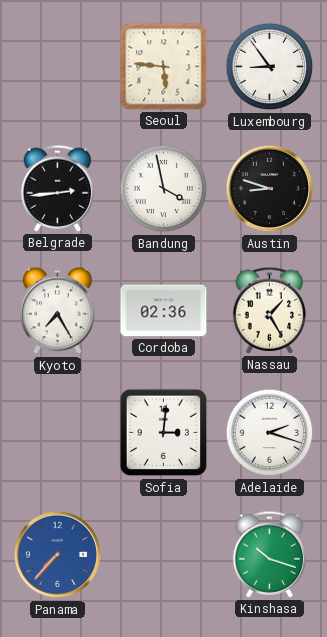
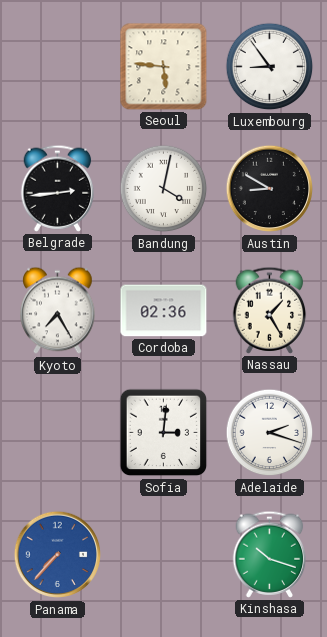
Bandung: 3:58 -> 4:02
Austin: 8:48 -> 8:50
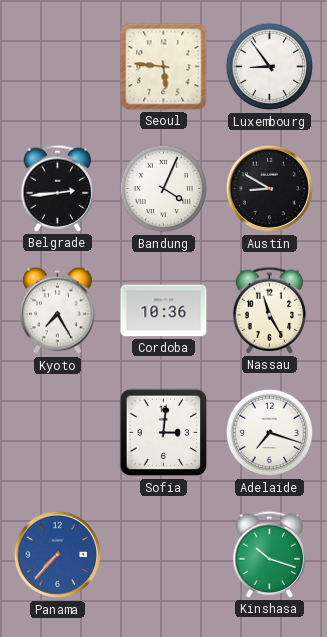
Bandung: 4:02 -> 4:04
Cordoba: 02:36 -> 10:36
Nassau: 1:25 -> 11:25
Adelaide: 2:18 -> 7:18
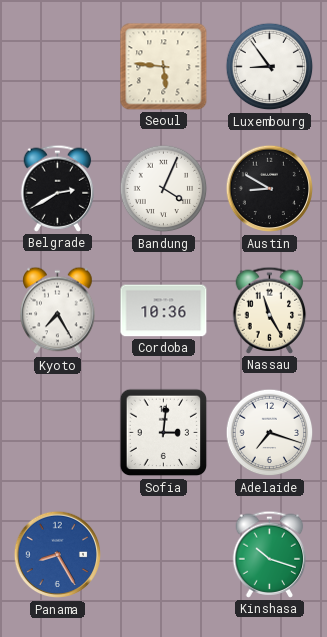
Belgrade: 2:44 -> 2:40
Panama: 7:37 -> 8:25
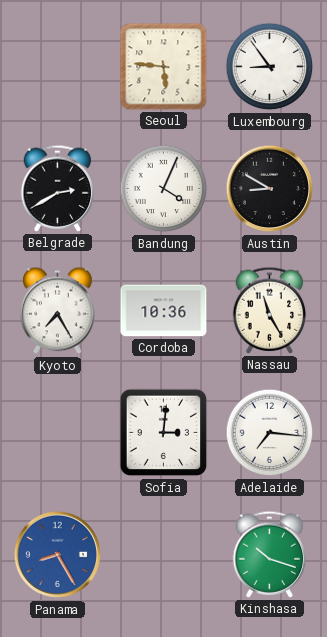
Adelaide: 7:18 -> 7:16
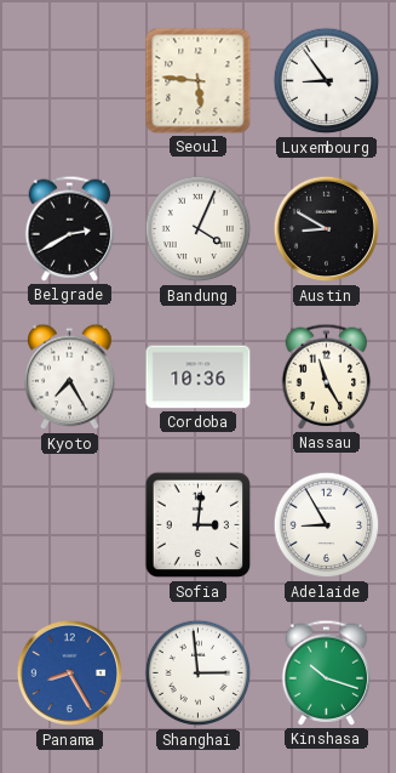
Adelaide: 7:16 -> 8:55
Shanghai: none -> 2:59
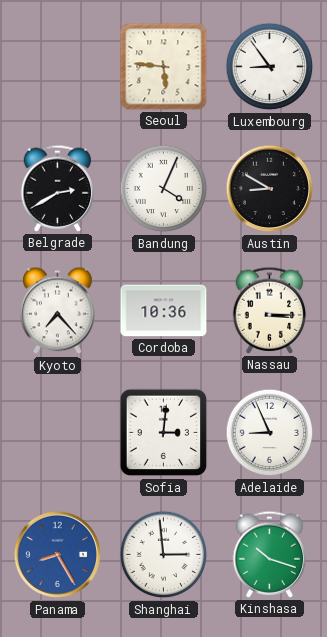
Kyoto: 7:25 -> 7:23
Nassau: 11:25 -> 3:15
Adelaide: 8:55 -> 8:56
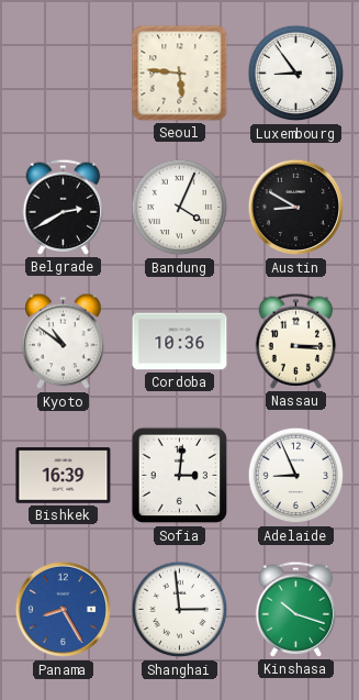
Kyoto: 7:23 -> 10:51
Bishkek: none -> 16:39
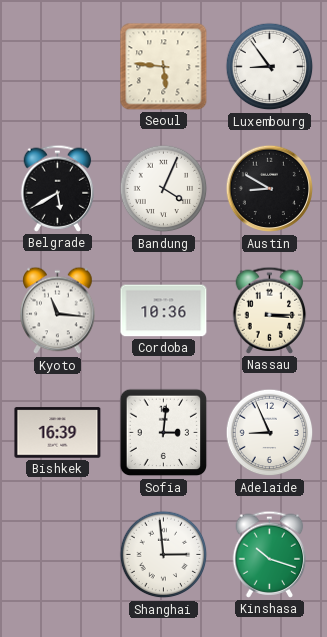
Belgrade: 2:40 -> 5:40
Kyoto: 10:51 -> 11:16
Panama: 8:25 -> none
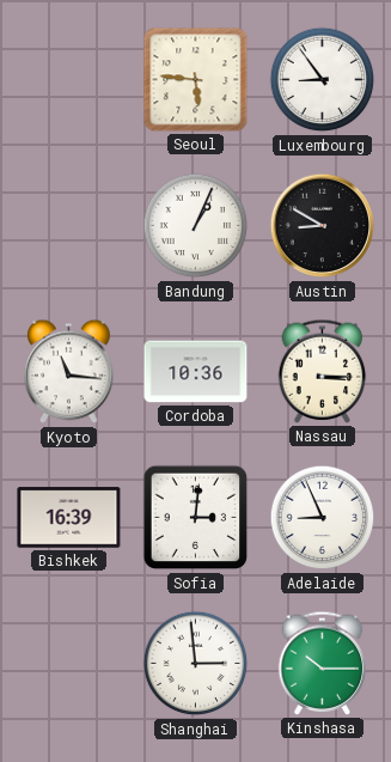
Belgrade: 5:40 -> none
Bandung: 4:04 -> 1:04
Kinshasa: 10:18 -> 10:15
